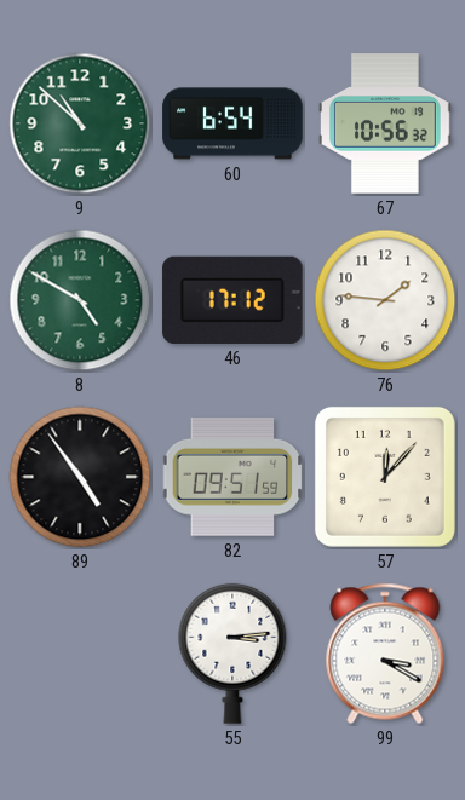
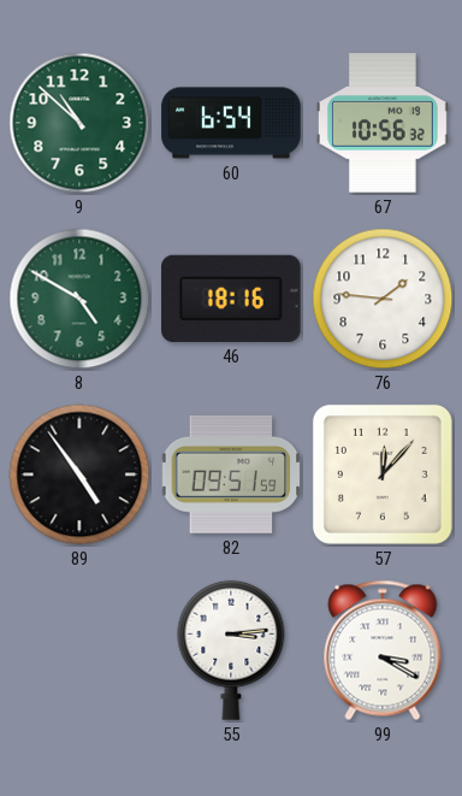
46: 17:12 -> 18:16
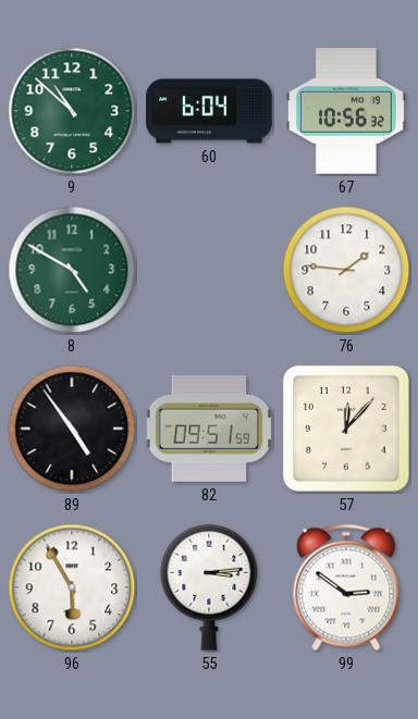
60: 6:54 -> 6:04
46: 18:16 -> none
96: none -> 5:55
99: 3:20 -> 2:51
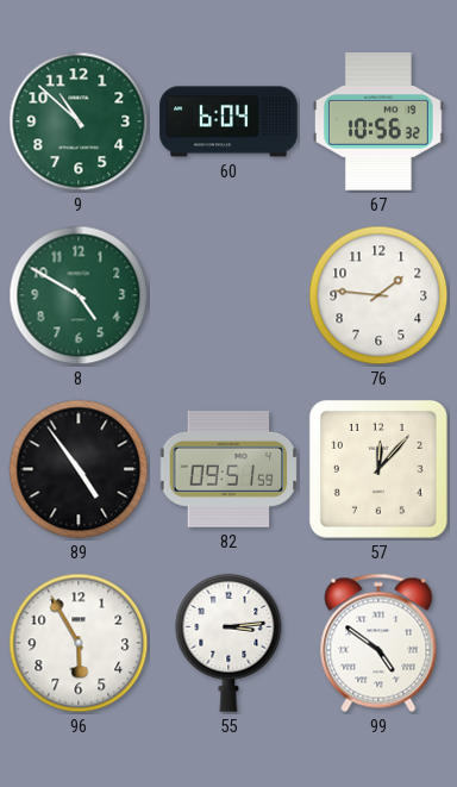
99: 2:51 -> 4:51
